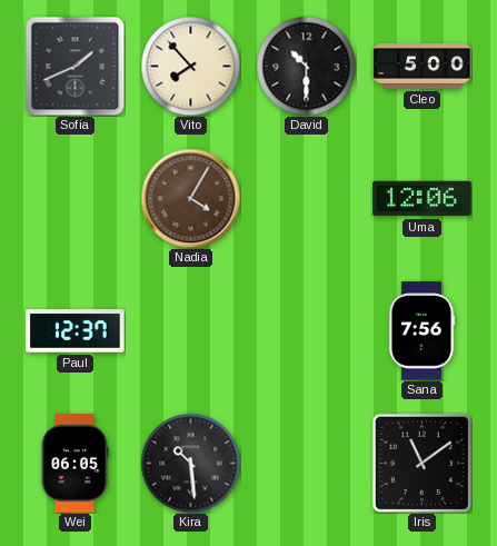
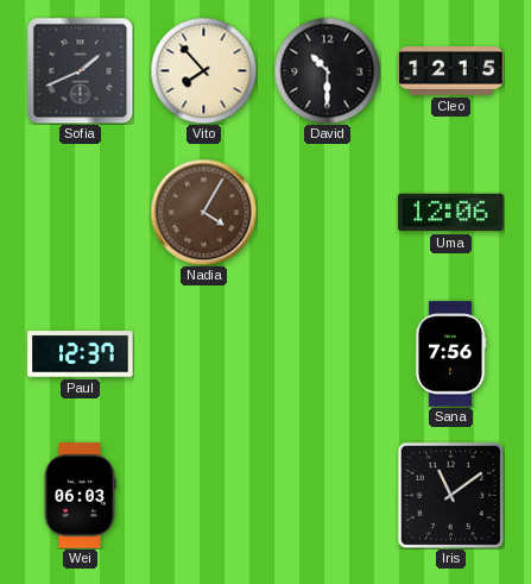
Cleo: 5:00 -> 12:15
Wei: 06:05 -> 06:03
Kira: 10:29 -> none
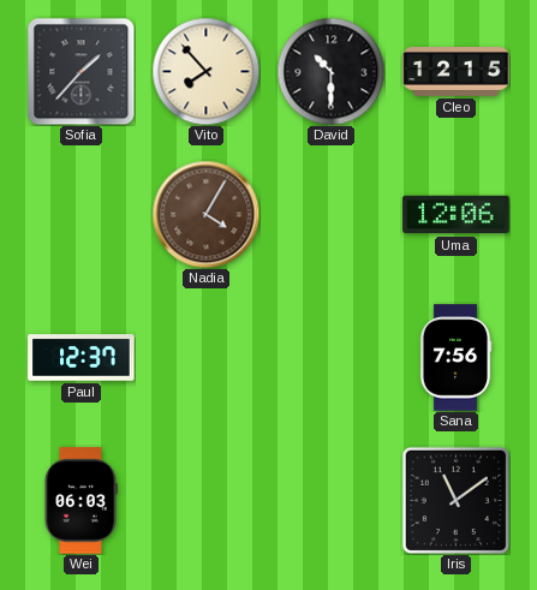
Sofia: 1:41 -> 1:37
